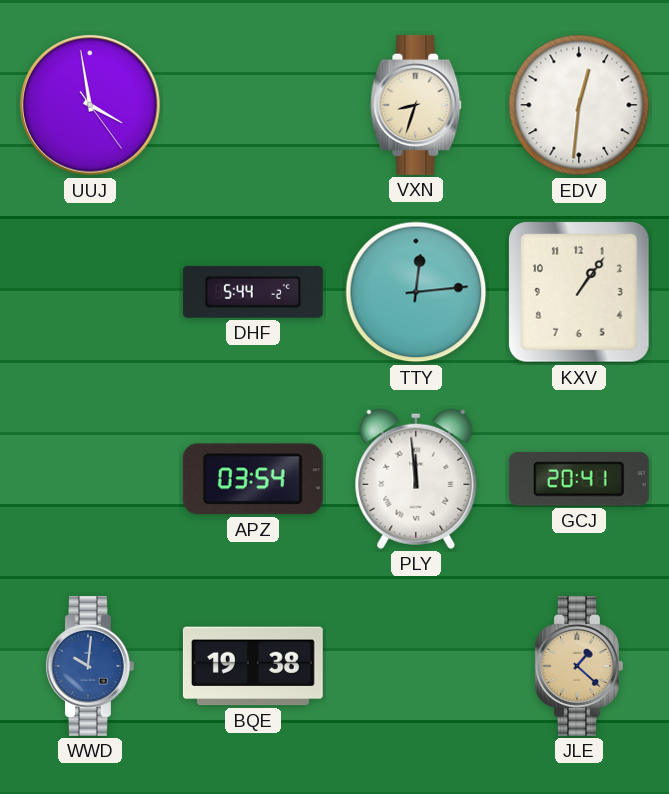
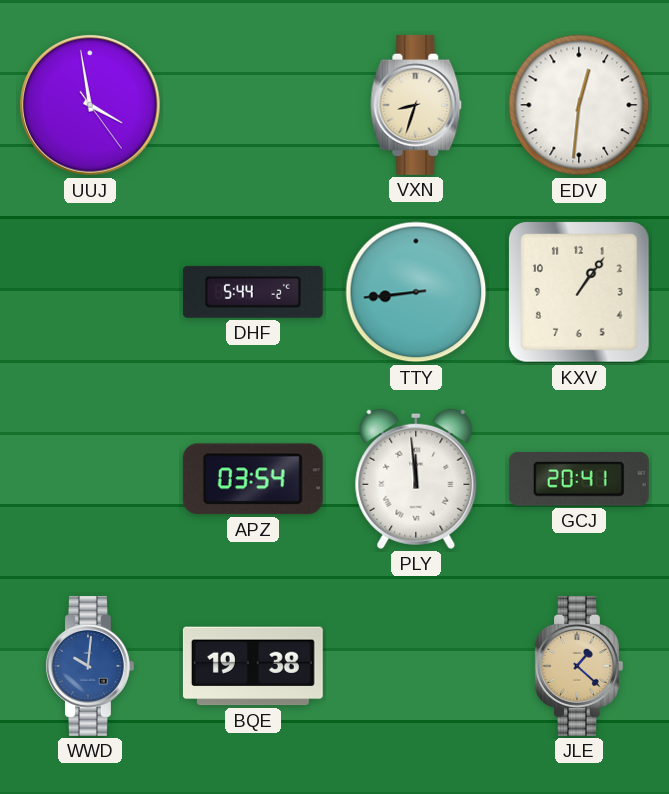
TTY: 12:14 -> 8:44
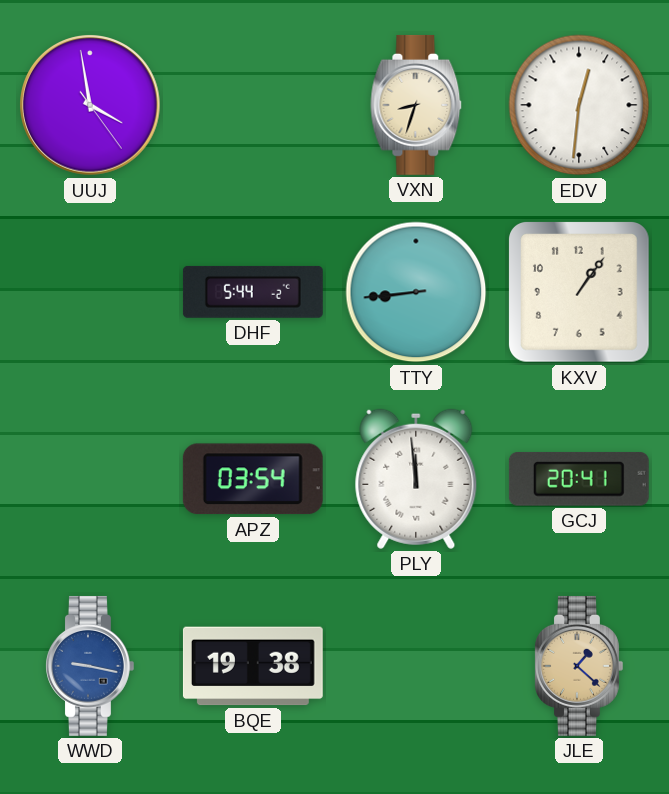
WWD: 10:01 -> 9:17
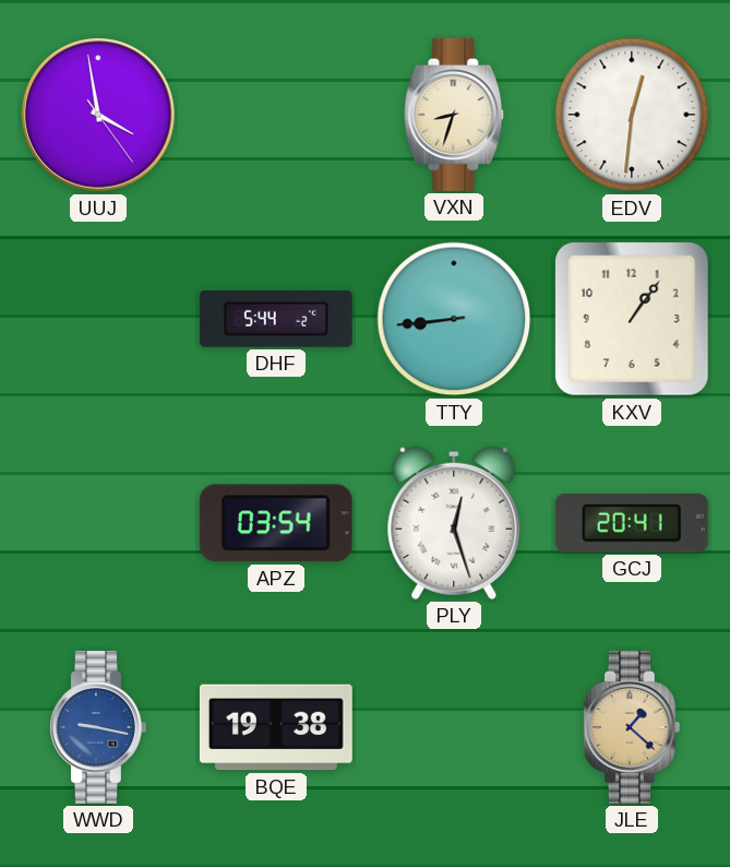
PLY: 11:59 -> 12:27
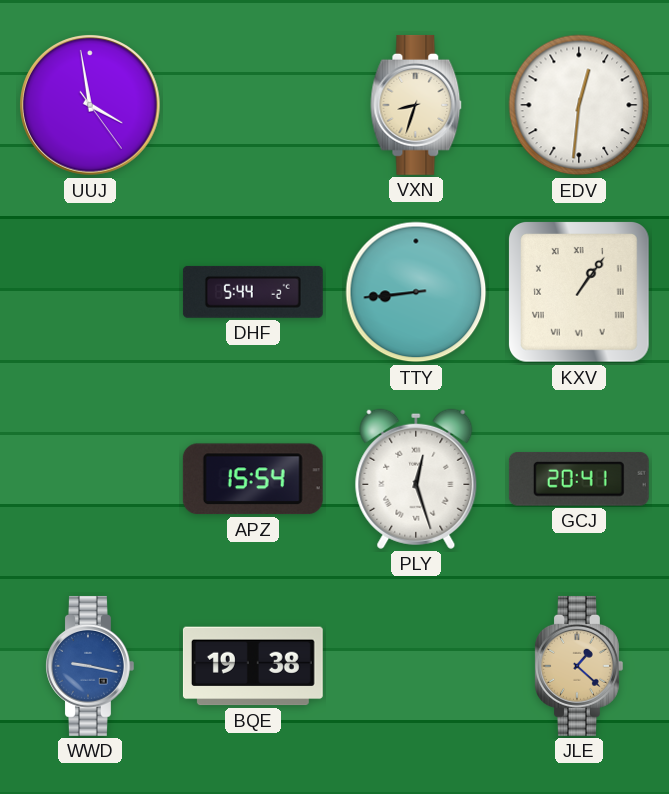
KXV numerals: Arabic -> Roman
APZ: 03:54 -> 15:54
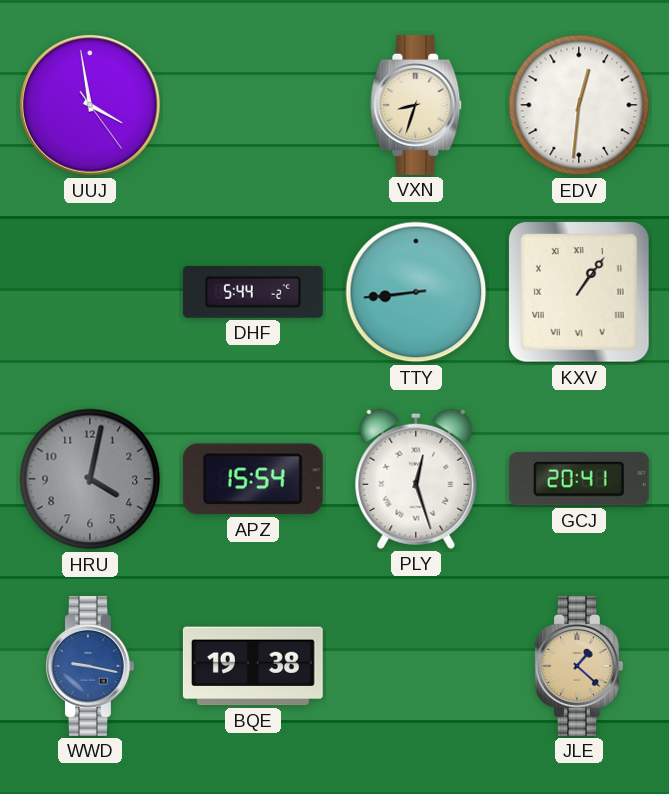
HRU: none -> 4:02
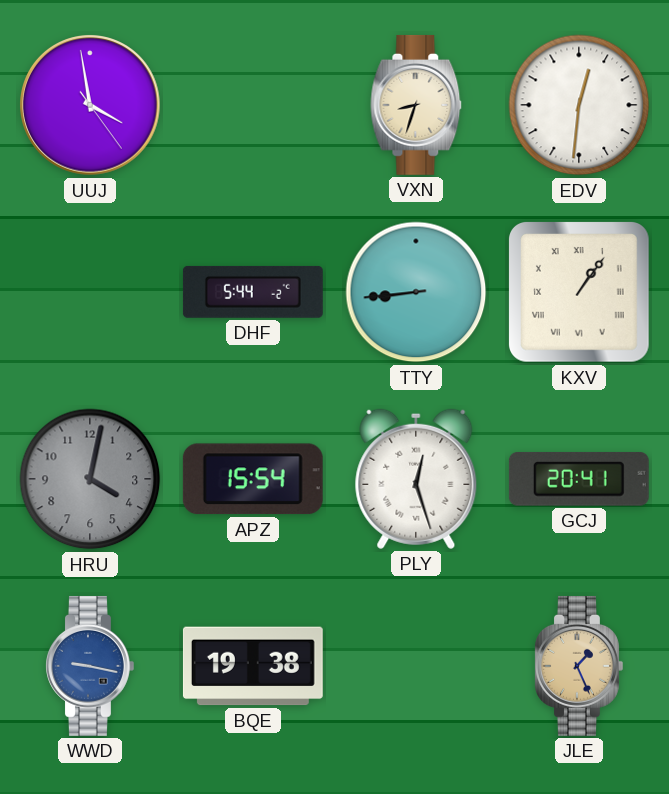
JLE: 1:22 -> 1:26
